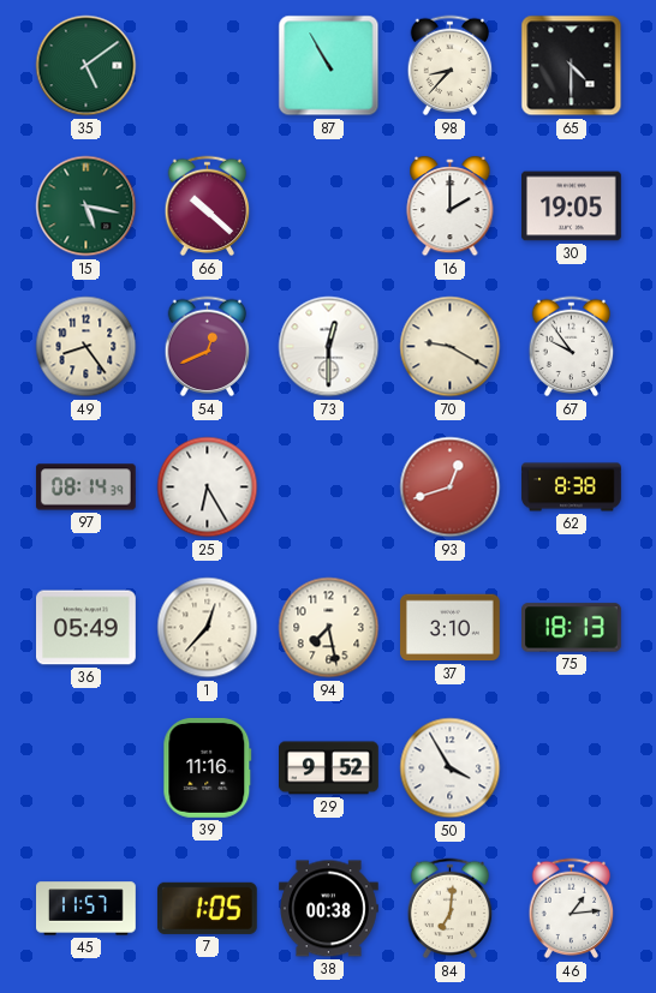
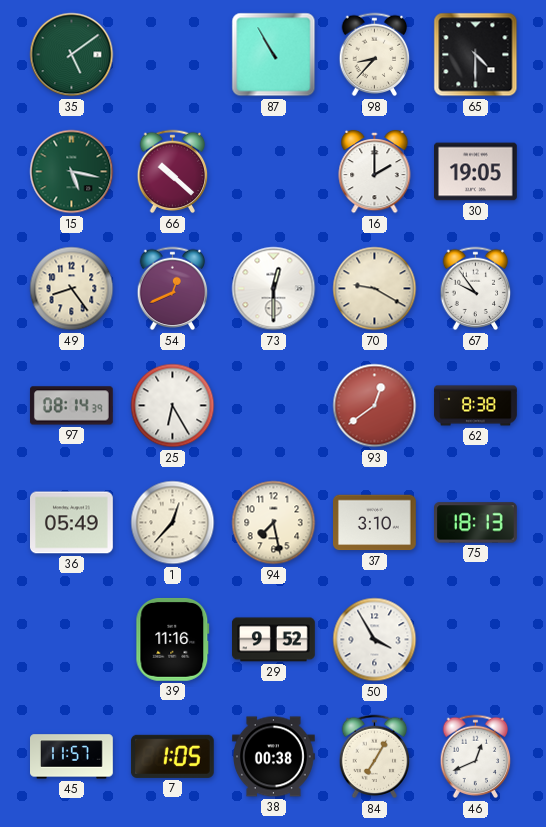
93: 12:42 -> 12:39
84: 7:01 -> 7:05
46: 1:14 -> 12:41
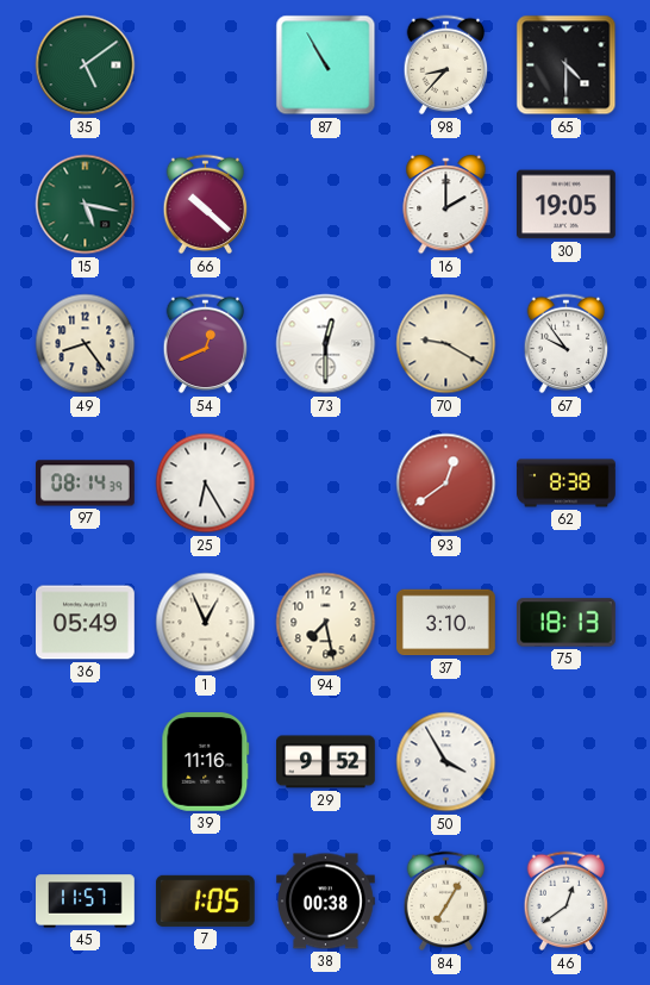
1: 12:37 -> 12:56
46: 12:41 -> 12:39
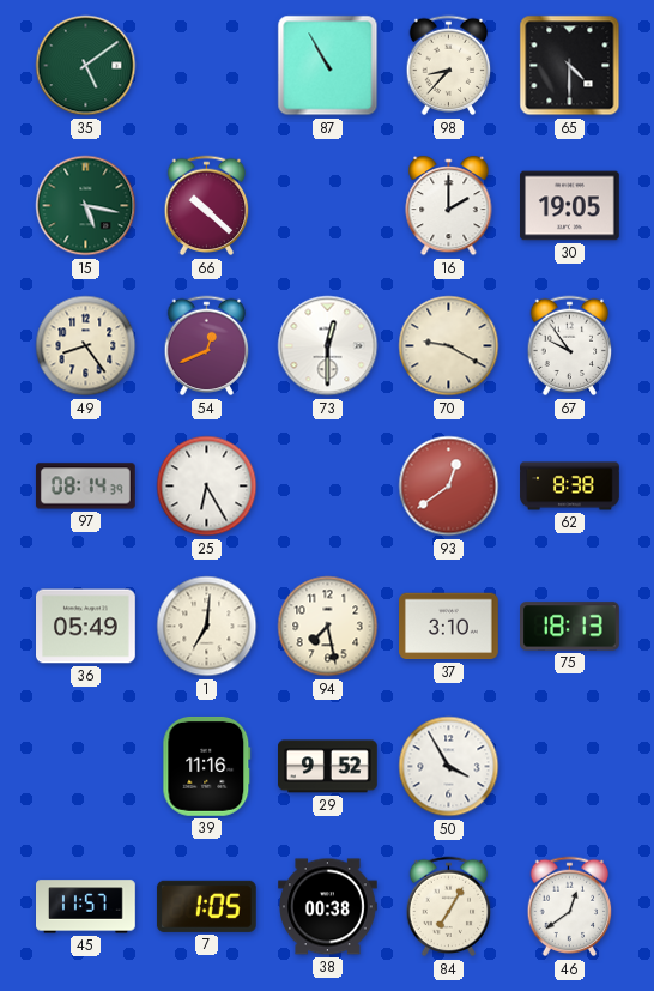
1: 12:56 -> 7:01
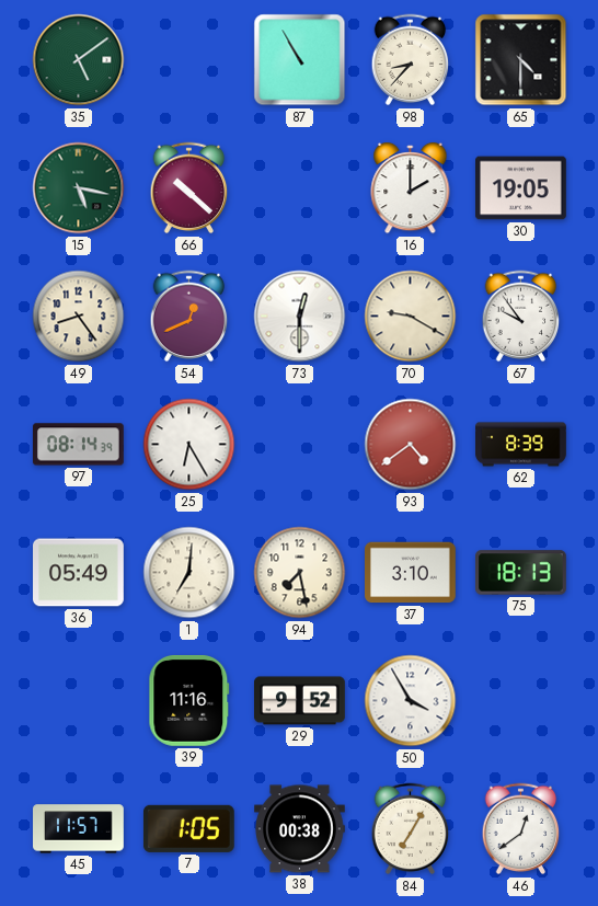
93: 12:39 -> 4:39
62: 8:38 -> 8:39
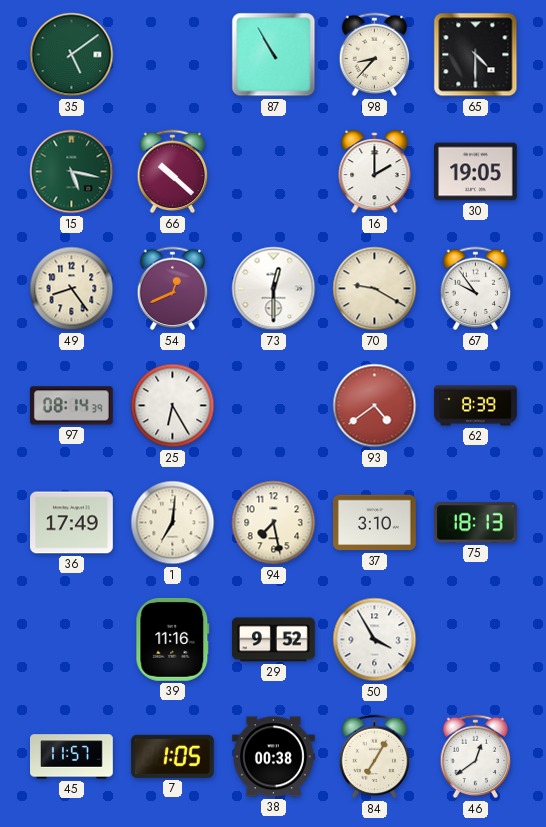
36: 05:49 -> 17:49
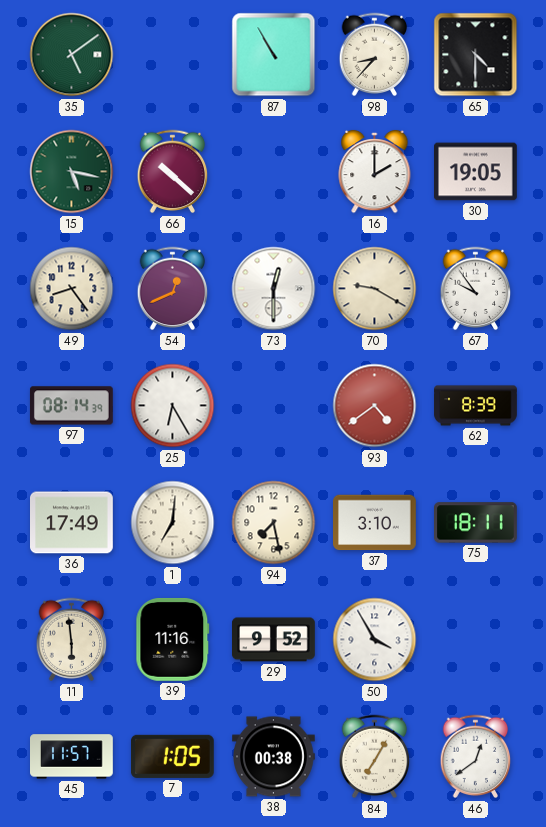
75: 18:13 -> 18:11
11: none -> 5:59
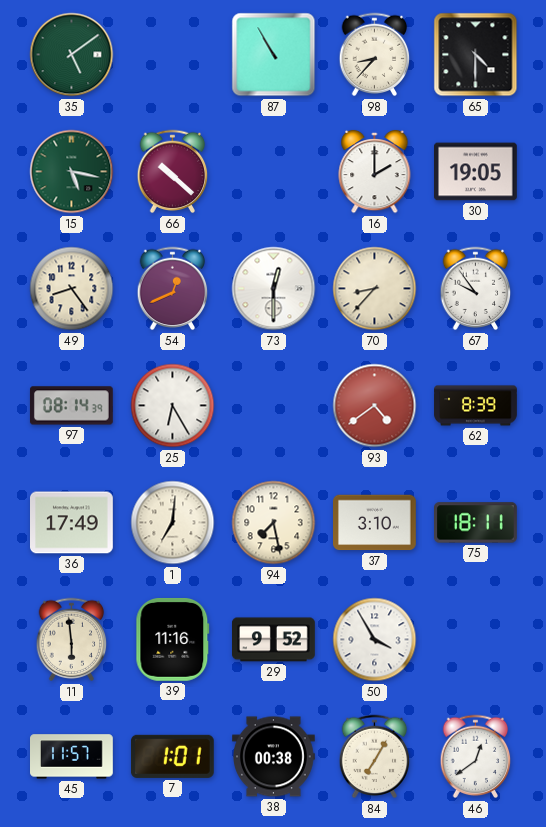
70: 9:20 -> 8:37
7: 1:05 -> 1:01
